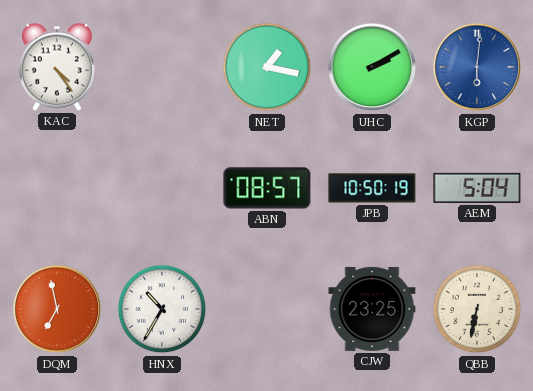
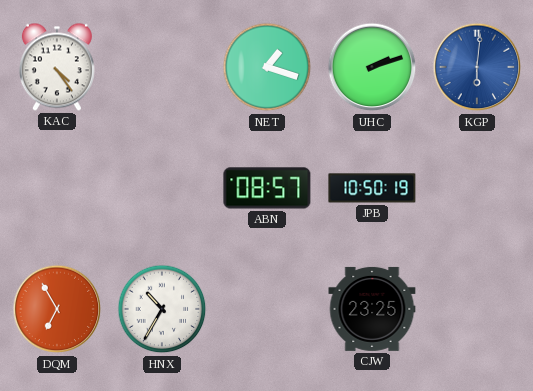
NET: 1:17 -> 1:18
UHC: 2:10 -> 2:12
AEM: 5:04 -> none
DQM: 6:58 -> 6:55
QBB: 6:32 -> none
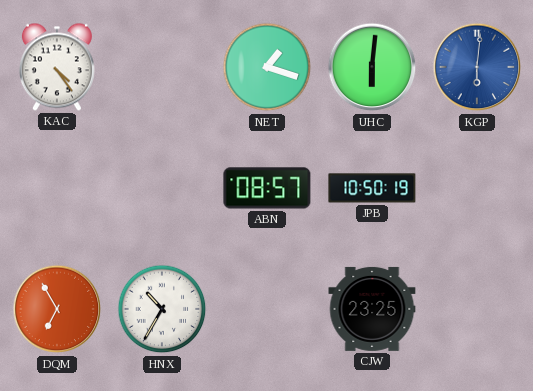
UHC: 2:12 -> 6:01
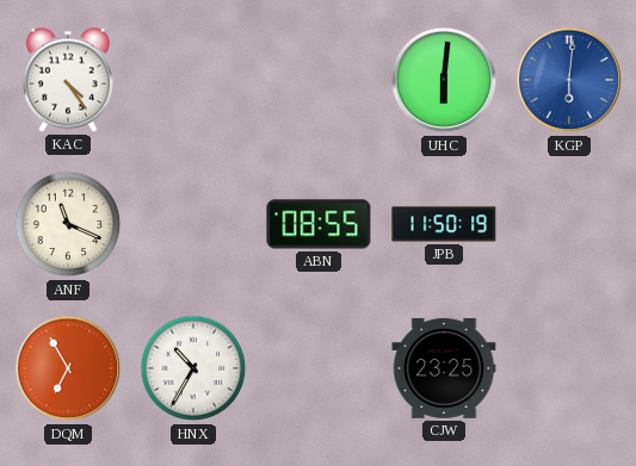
NET: 1:18 -> none
ANF: none -> 11:19
ABN: 08:57 -> 08:55
JPB: 10:50 -> 11:50
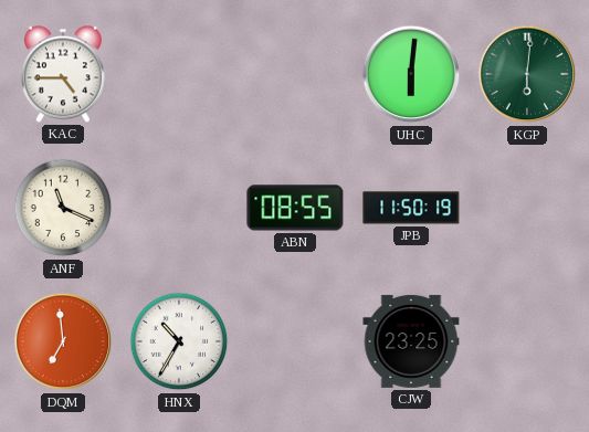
KAC: 4:24 -> 4:45
KGP dial: blue -> green
DQM: 6:55 -> 6:59
